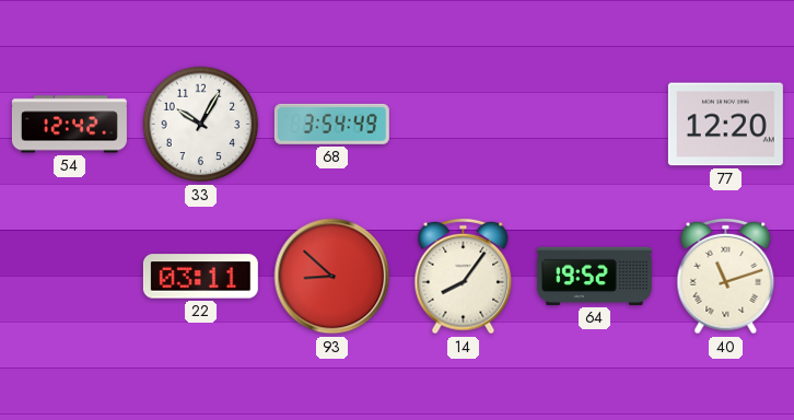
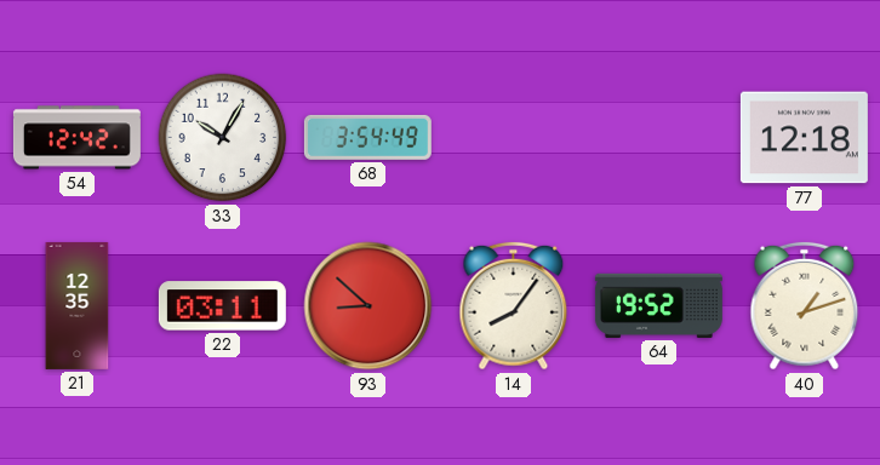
77: 12:20 -> 12:18
21: none -> 12:35
40: 11:12 -> 1:12
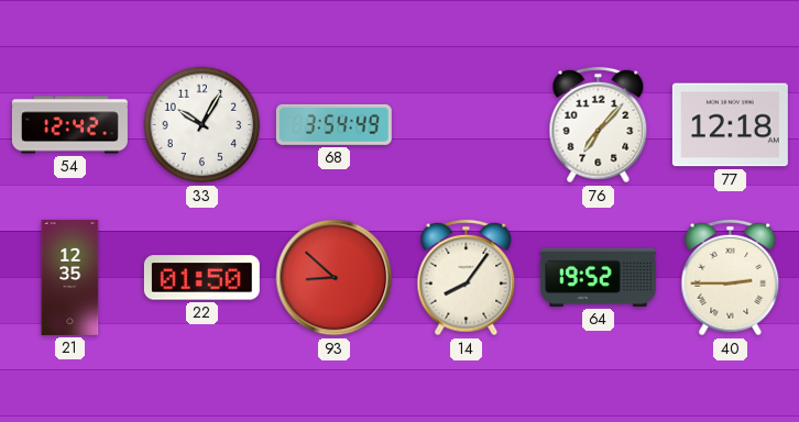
76: none -> 7:07
22: 03:11 -> 01:50
40: 1:12 -> 2:45
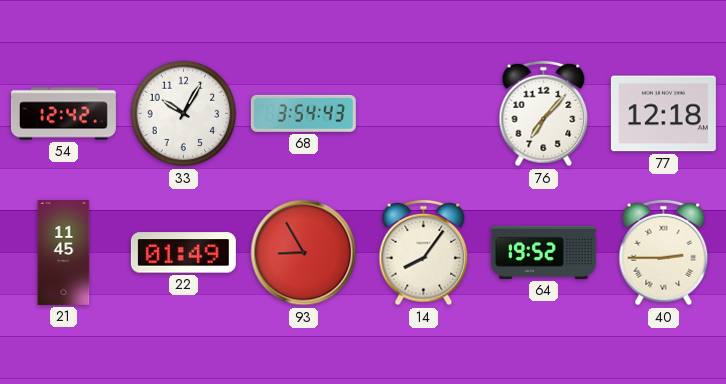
68: 3:54:49 -> 3:54:43
21: 12:35 -> 11:45
22: 01:50 -> 01:49
93: 8:52 -> 8:55
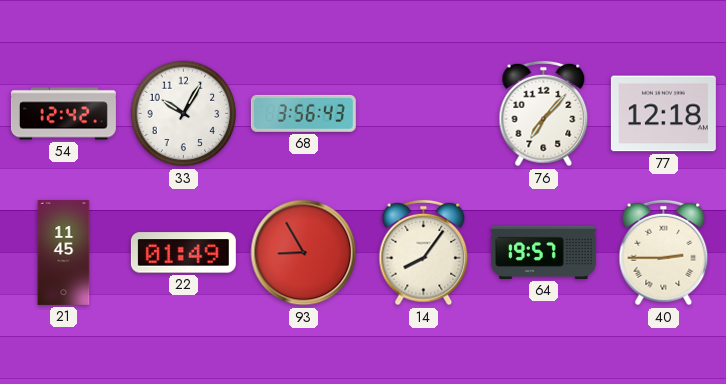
68: 3:54 -> 3:56
64: 19:52 -> 19:57
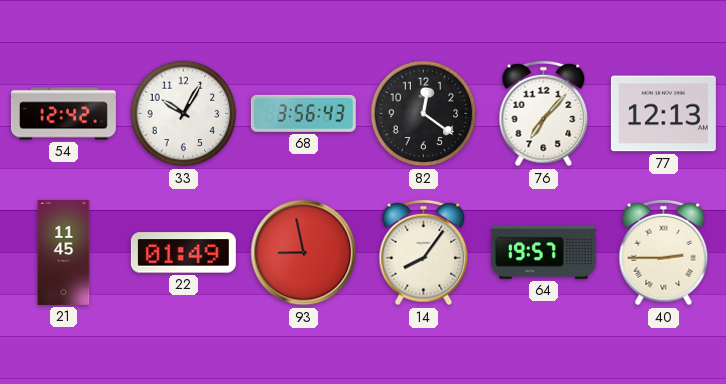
82: none -> 12:21
77: 12:18 -> 12:13
93: 8:55 -> 8:58
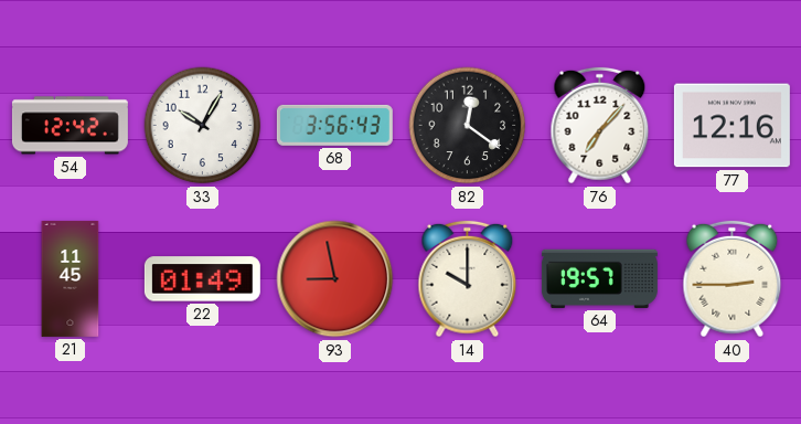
77: 12:13 -> 12:16
14: 8:06 -> 10:00
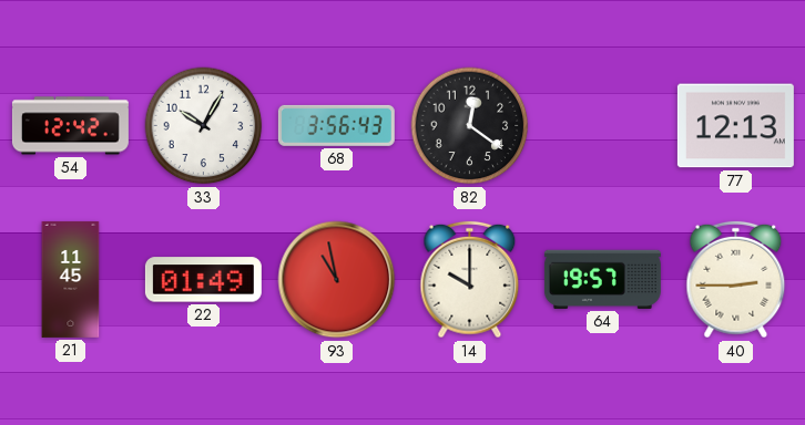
76: 7:07 -> none
77: 12:16 -> 12:13
93: 8:58 -> 10:58
